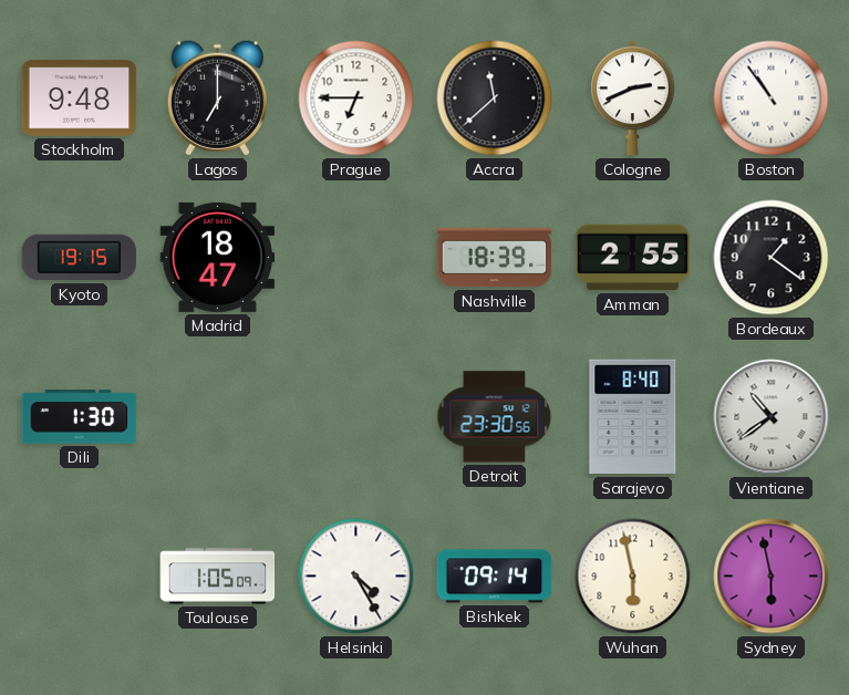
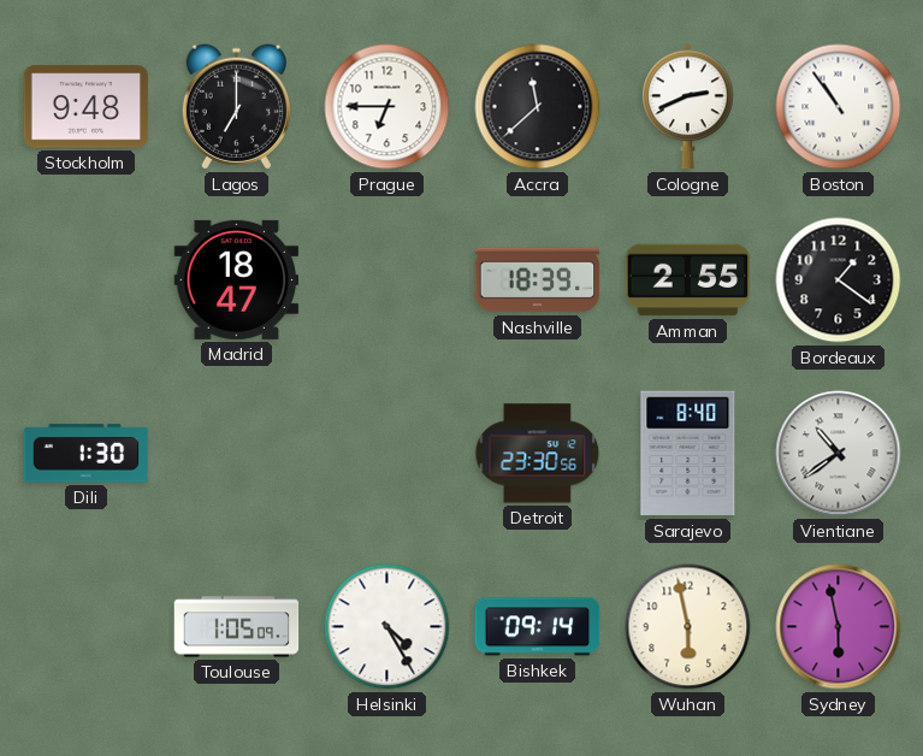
Kyoto: 19:15 -> none
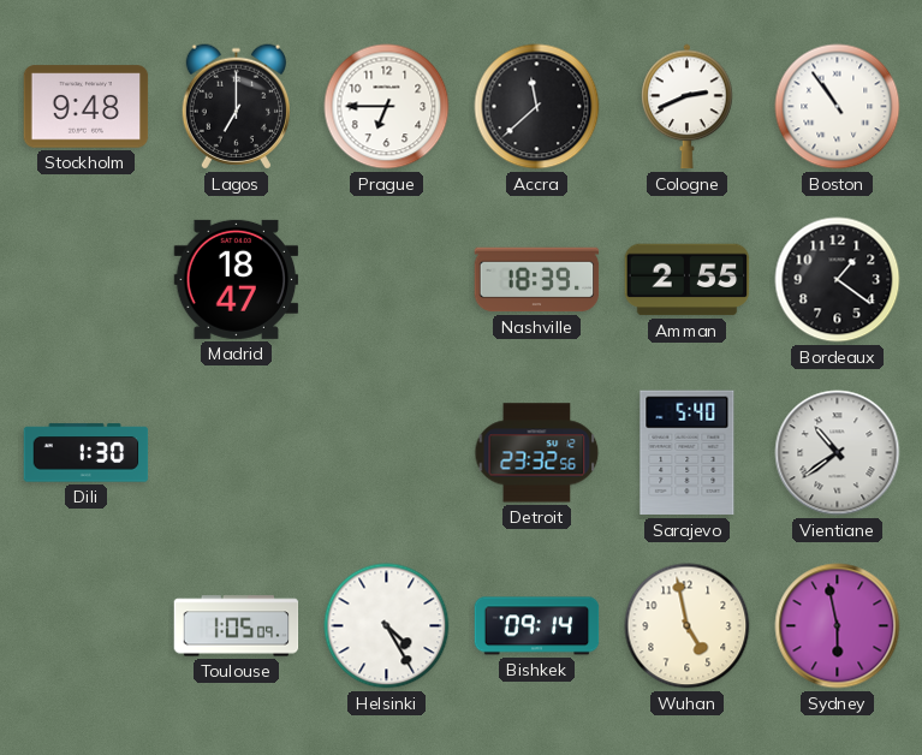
Detroit: 23:30 -> 23:32
Sarajevo: 8:40 -> 5:40
Wuhan: 5:58 -> 4:58
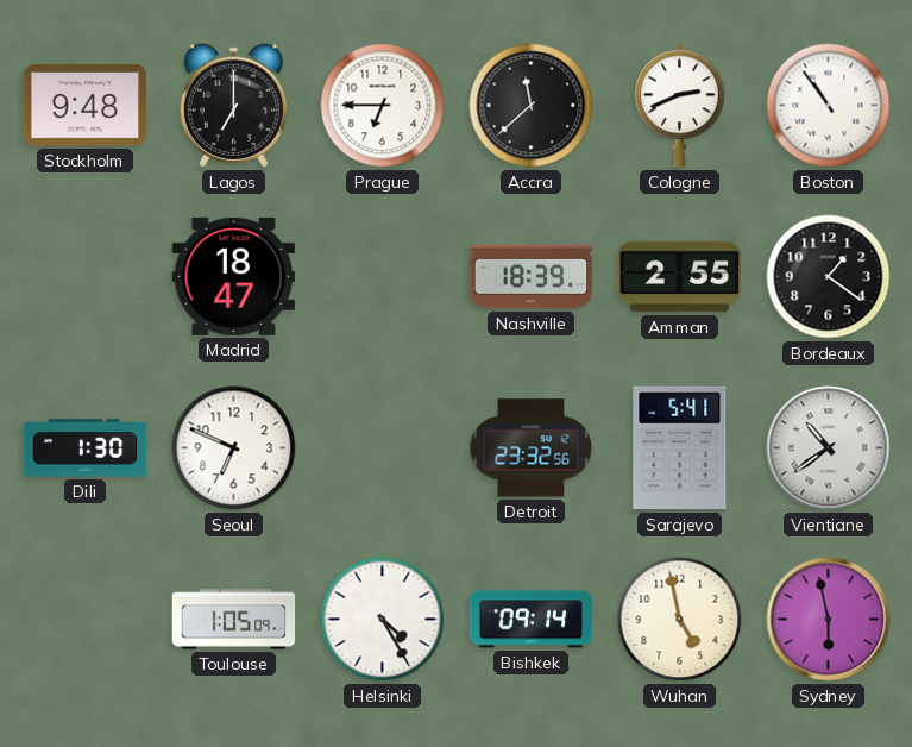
Seoul: none -> 6:49
Sarajevo: 5:40 -> 5:41
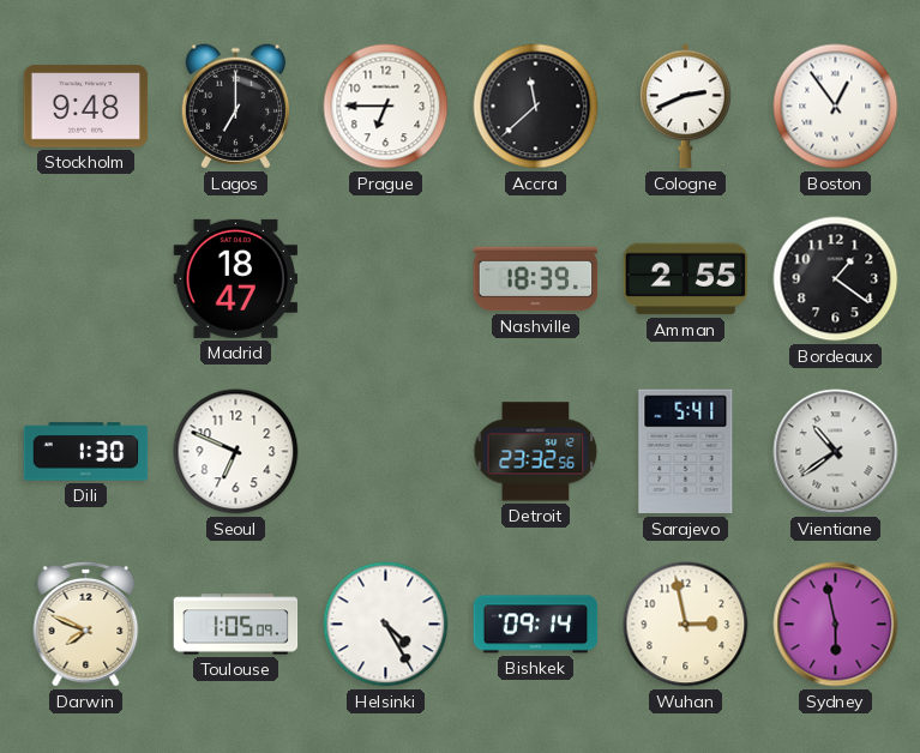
Boston: 10:54 -> 12:54
Darwin: none -> 7:49
Wuhan: 4:58 -> 2:58
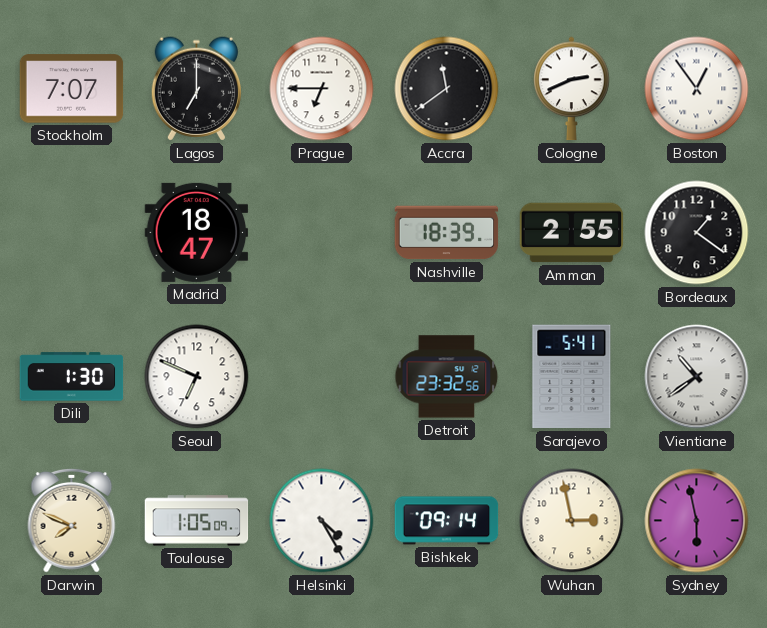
Stockholm: 9:48 -> 7:07
Accra: 11:38 -> 11:39
